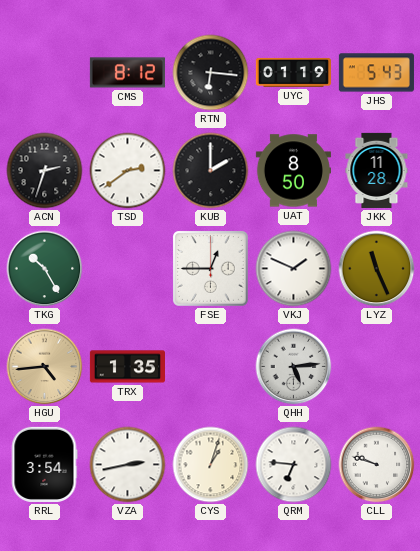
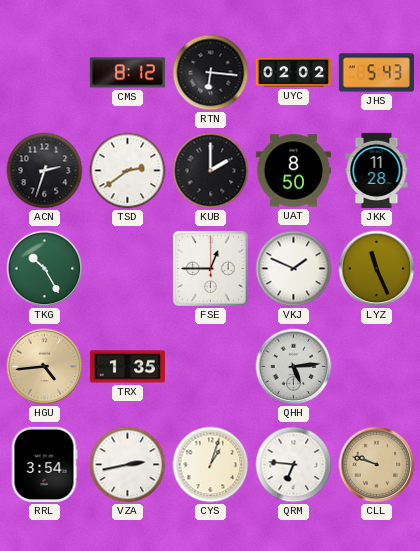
UYC: 01:19 -> 02:02
CLL dial: white -> champagne
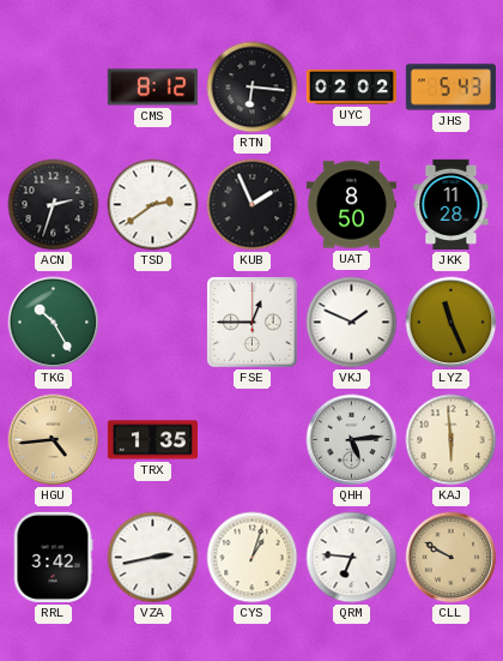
KUB: 2:00 -> 1:56
KAJ: none -> 5:59
RRL: 3:54 -> 3:42
CLL: 9:48 -> 9:50
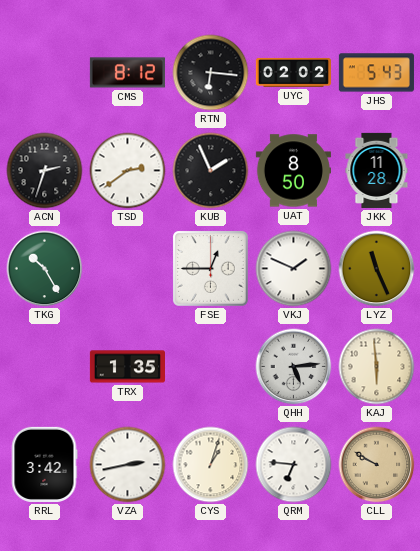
HGU: 4:44 -> none
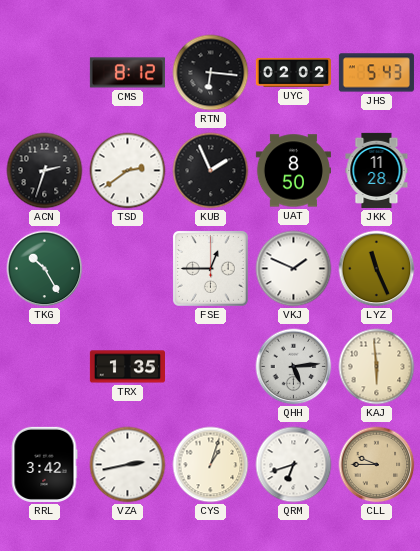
QRM: 6:46 -> 6:42
CLL: 9:50 -> 9:45
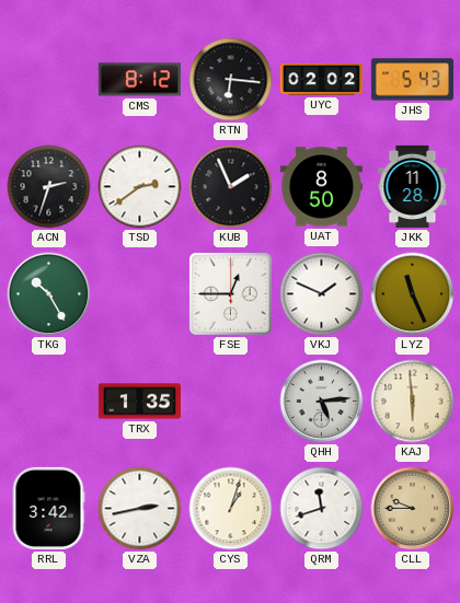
QRM: 6:42 -> 11:42
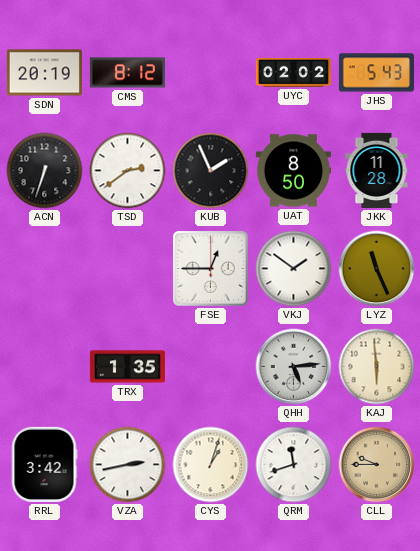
SDN: none -> 20:19
RTN: 6:16 -> none
ACN: 2:33 -> 6:33
TKG: 10:25 -> none
VKJ: 1:49 -> 1:51
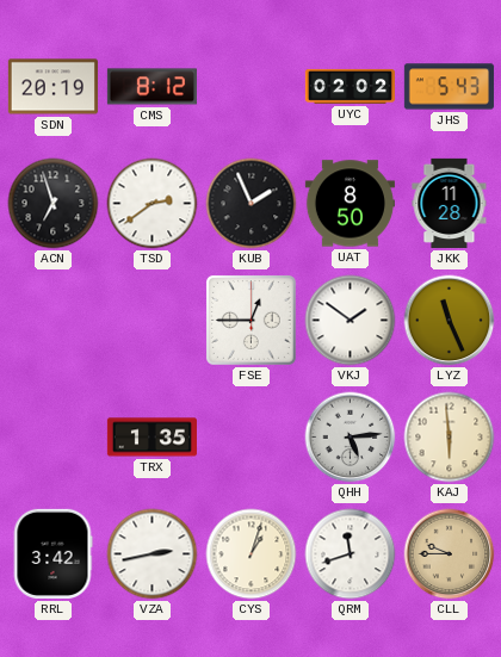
ACN: 6:33 -> 6:57
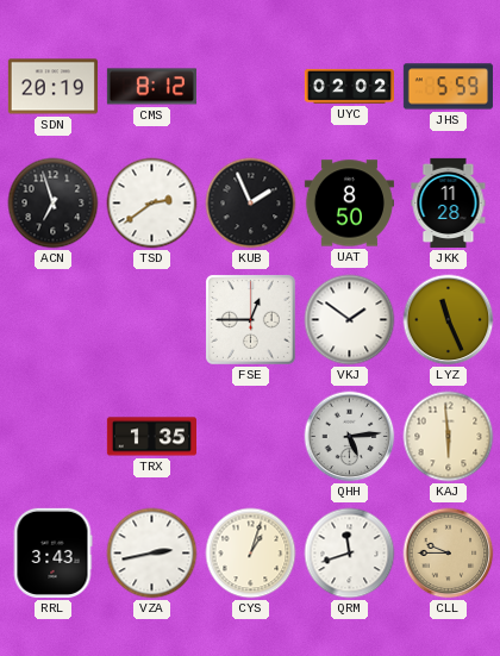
JHS: 5:43 -> 5:59
RRL: 3:42 -> 3:43
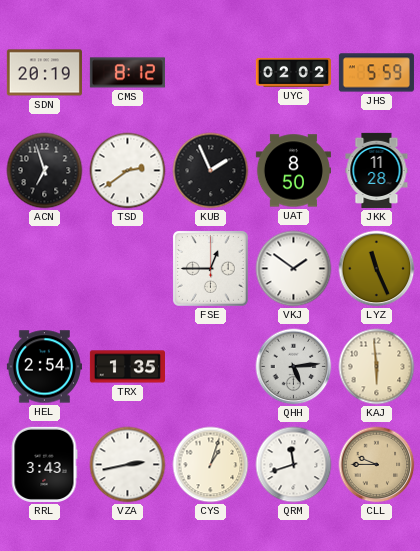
HEL: none -> 2:54
